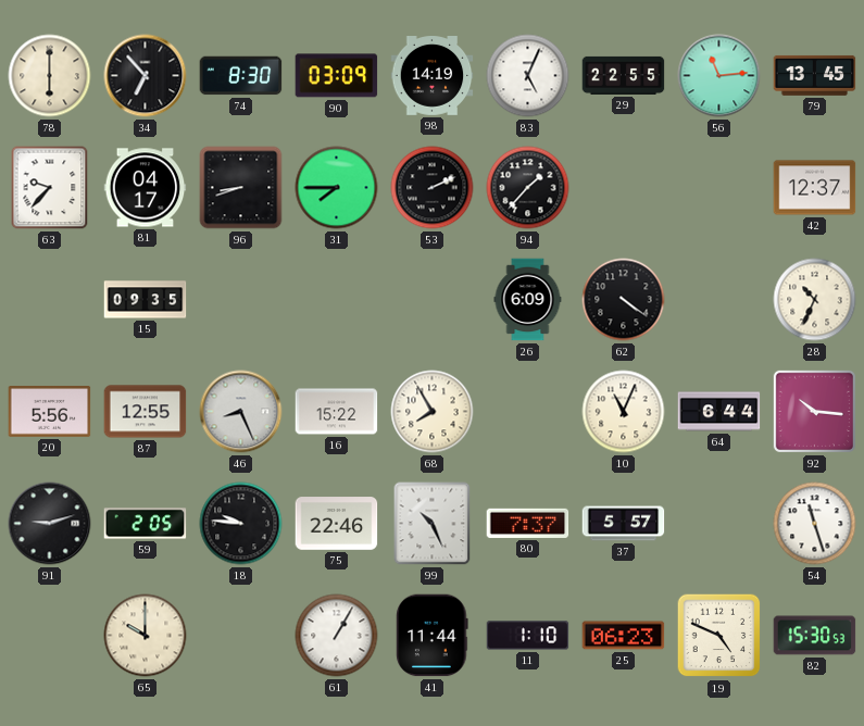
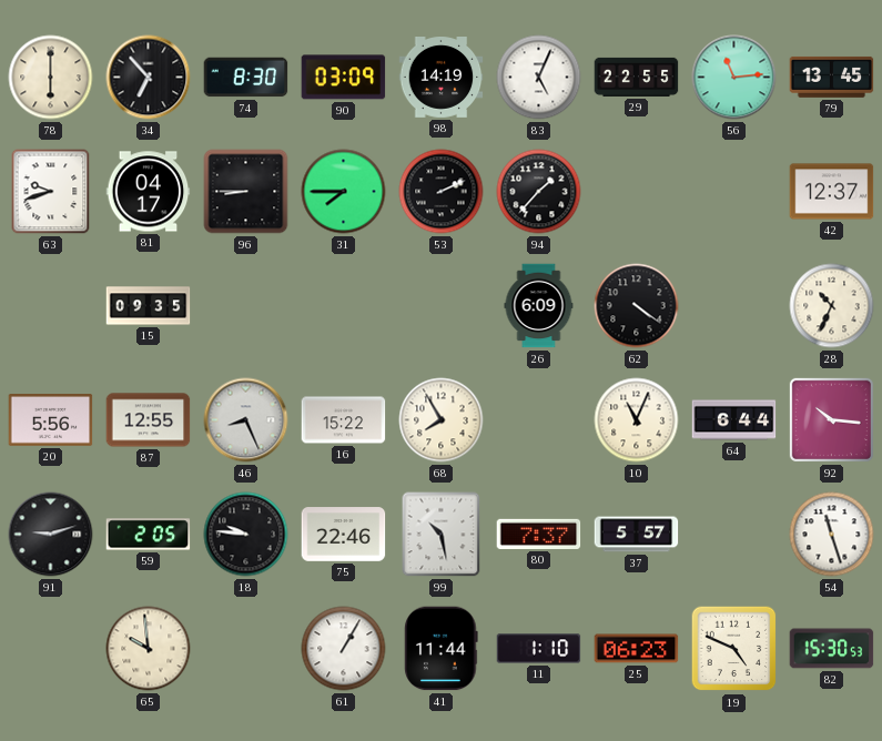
63: 9:37 -> 9:42
96: 8:42 -> 8:45
99: 10:26 -> 10:28
65: 10:00 -> 9:59
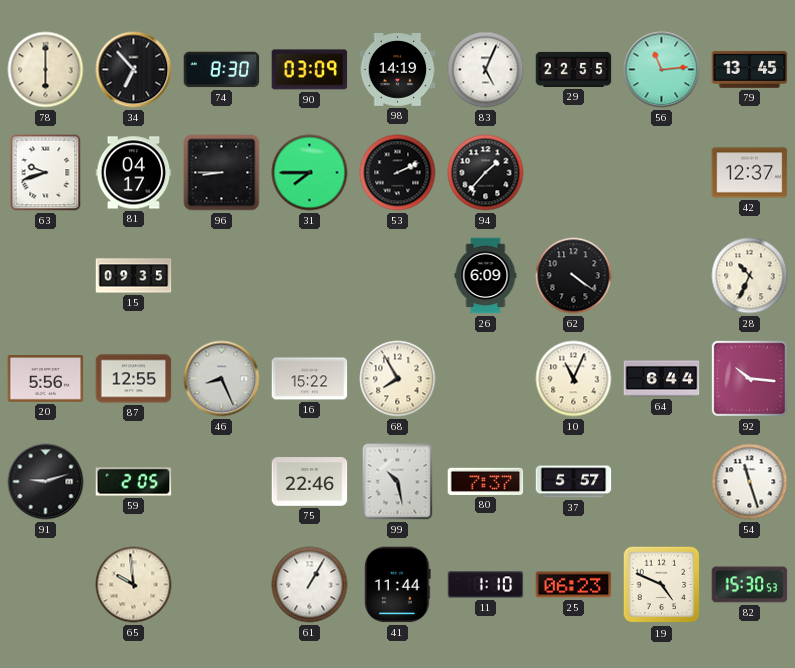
18: 9:46 -> none
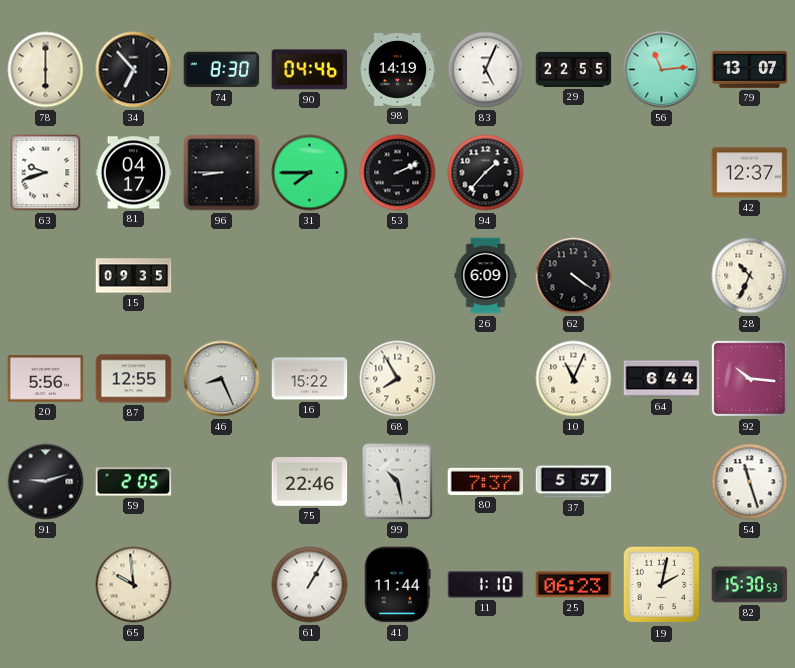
90: 03:09 -> 04:46
79: 13:45 -> 13:07
19: 4:49 -> 2:02
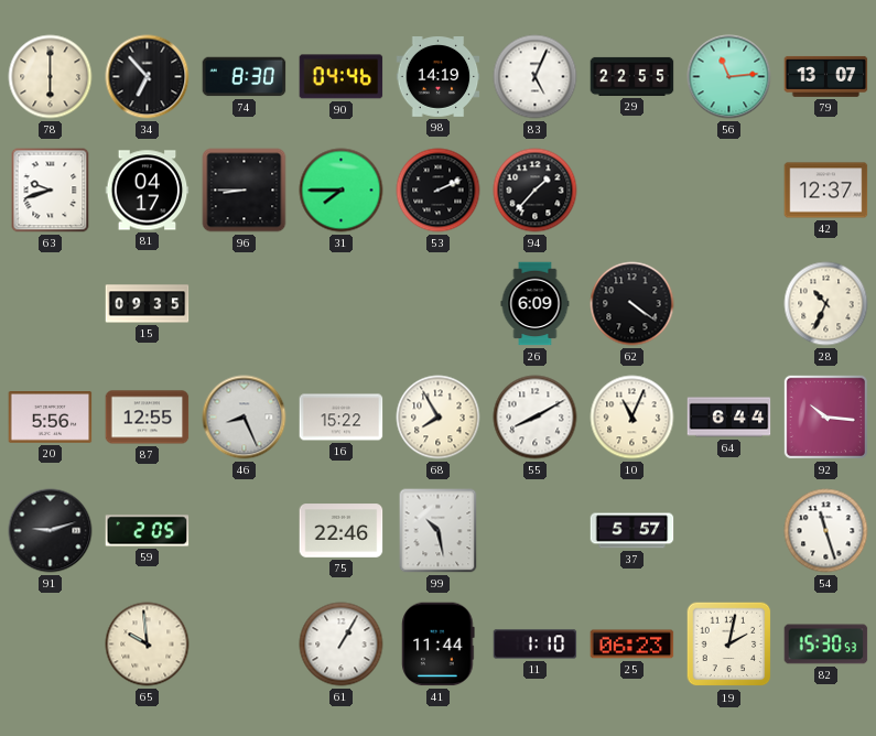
55: none -> 8:10
80: 7:37 -> none
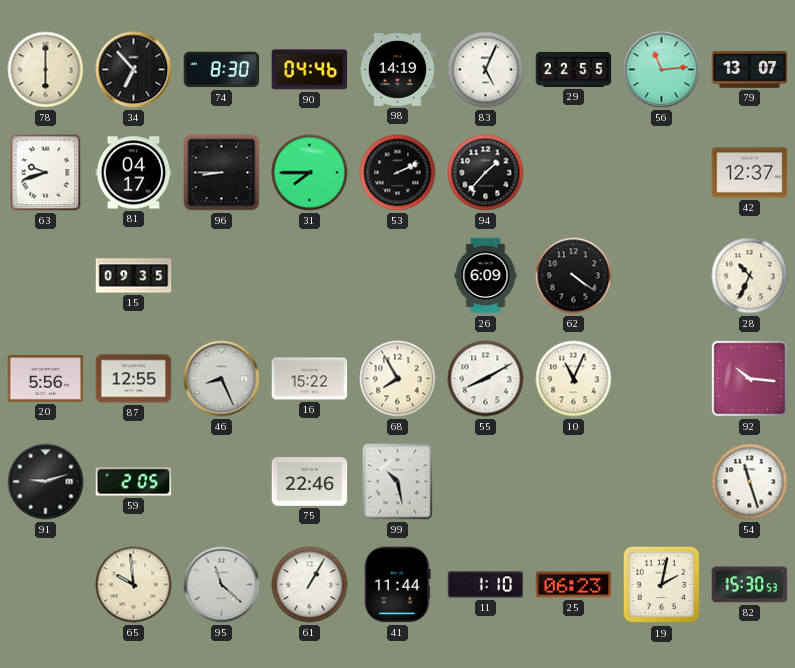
64: 6:44 -> none
37: 5:57 -> none
95: none -> 11:22
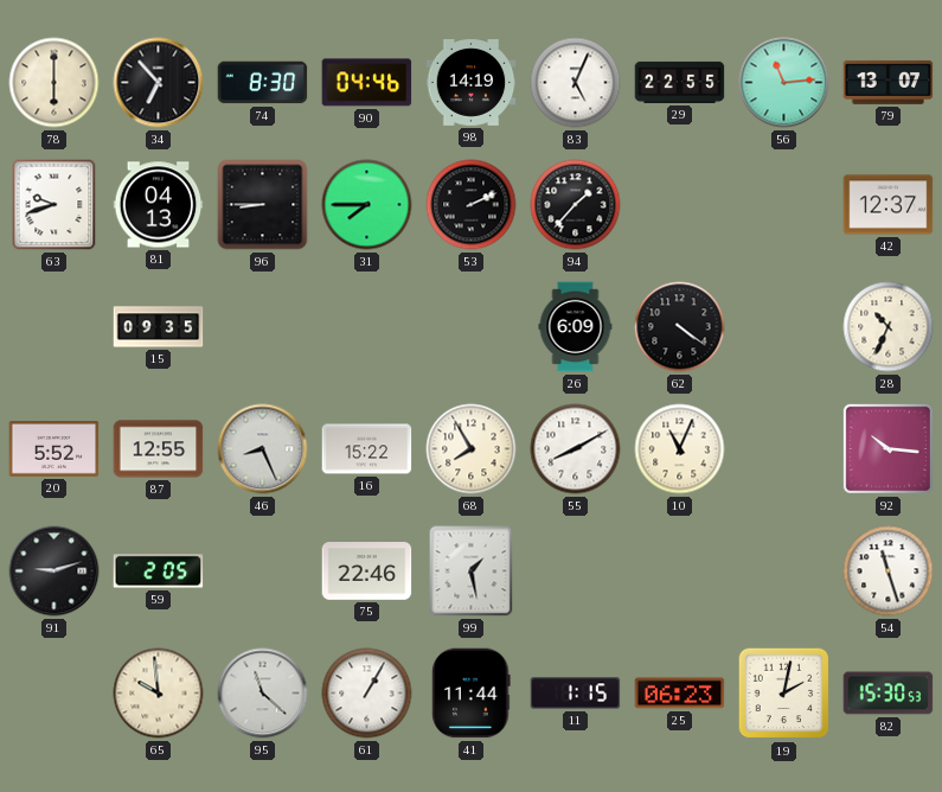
81: 04:17 -> 04:13
20: 5:56 -> 5:52
99: 10:28 -> 1:28
11: 1:10 -> 1:15
